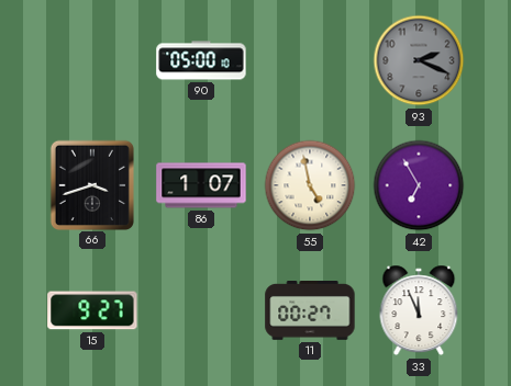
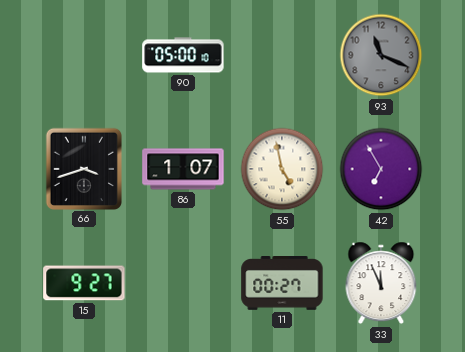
93: 2:19 -> 11:19
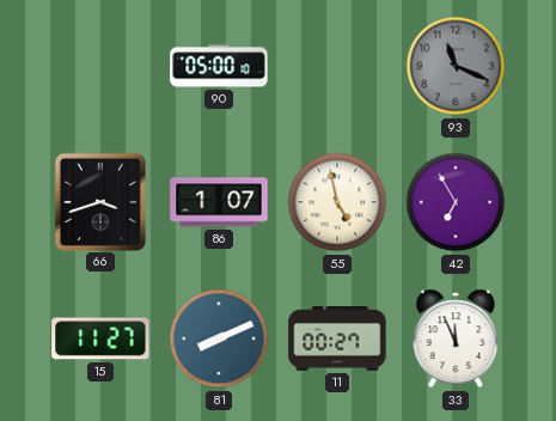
15: 9:27 -> 11:27
81: none -> 8:11
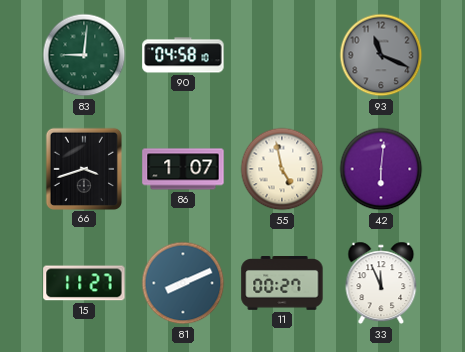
83: none -> 9:01
90: 05:00 -> 04:58
42: 6:55 -> 6:01
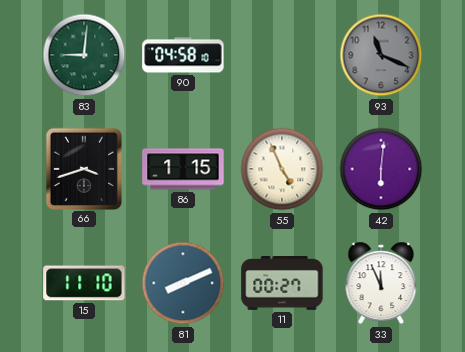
86: 1:07 -> 1:15
55: 4:58 -> 4:56
15: 11:27 -> 11:10
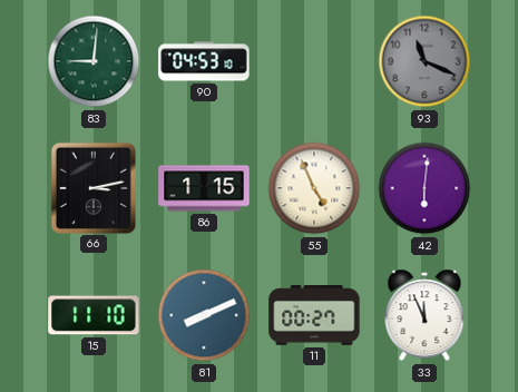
90: 04:58 -> 04:53
66: 3:42 -> 3:13
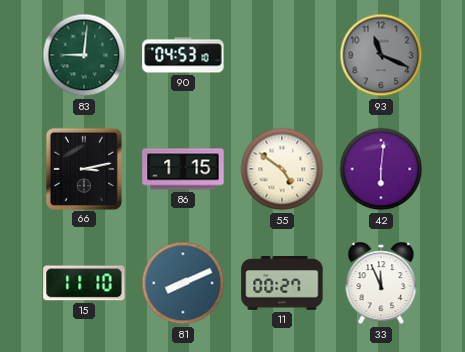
55: 4:56 -> 4:51
